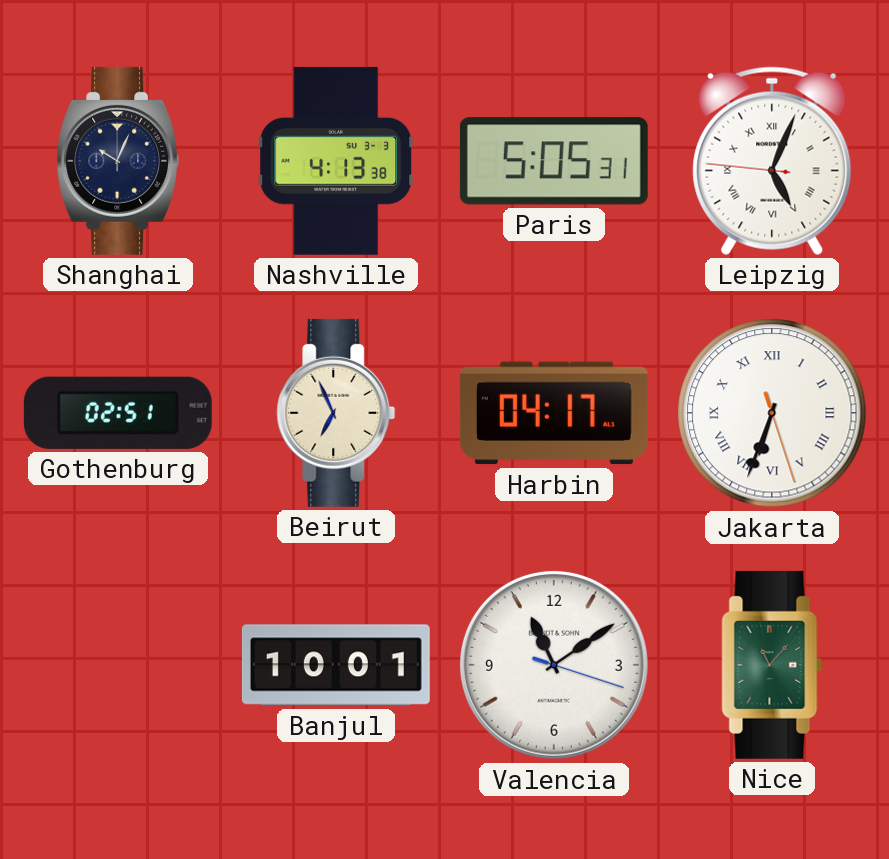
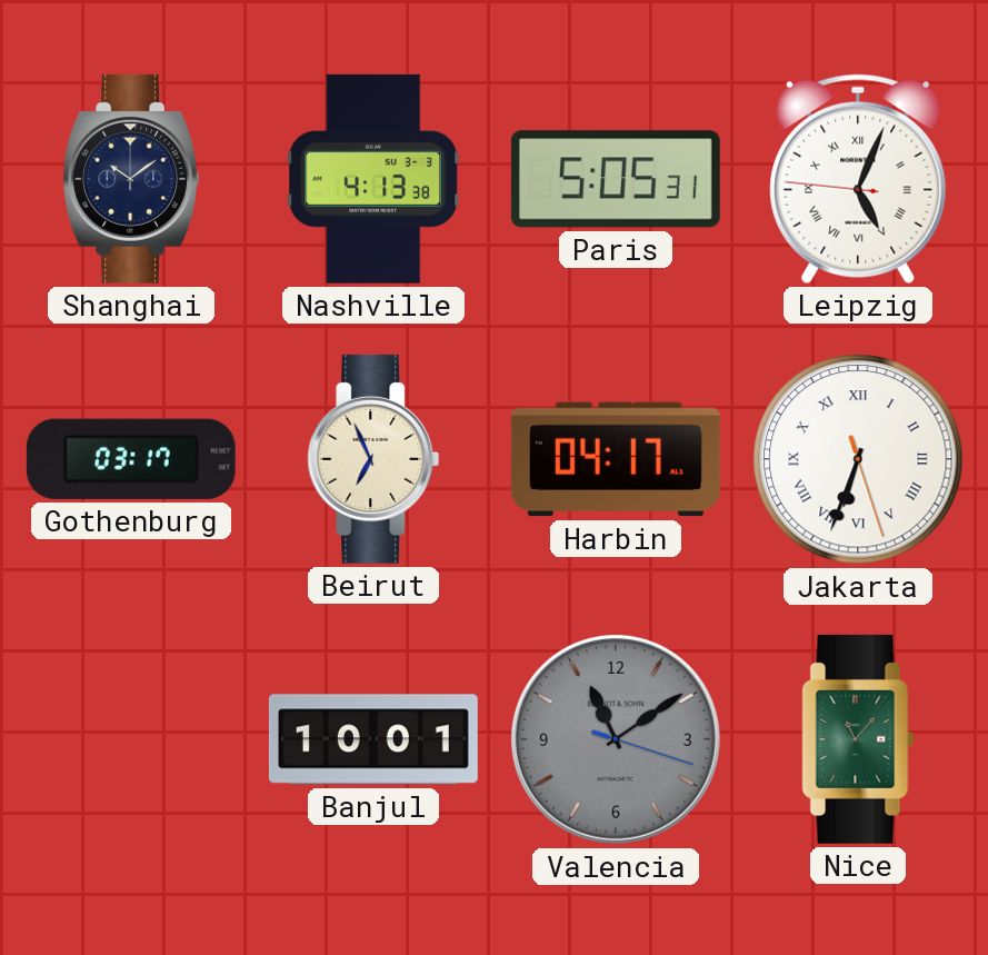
Shanghai: 10:04 -> 10:09
Gothenburg: 02:51 -> 03:17
Valencia dial: white -> grey
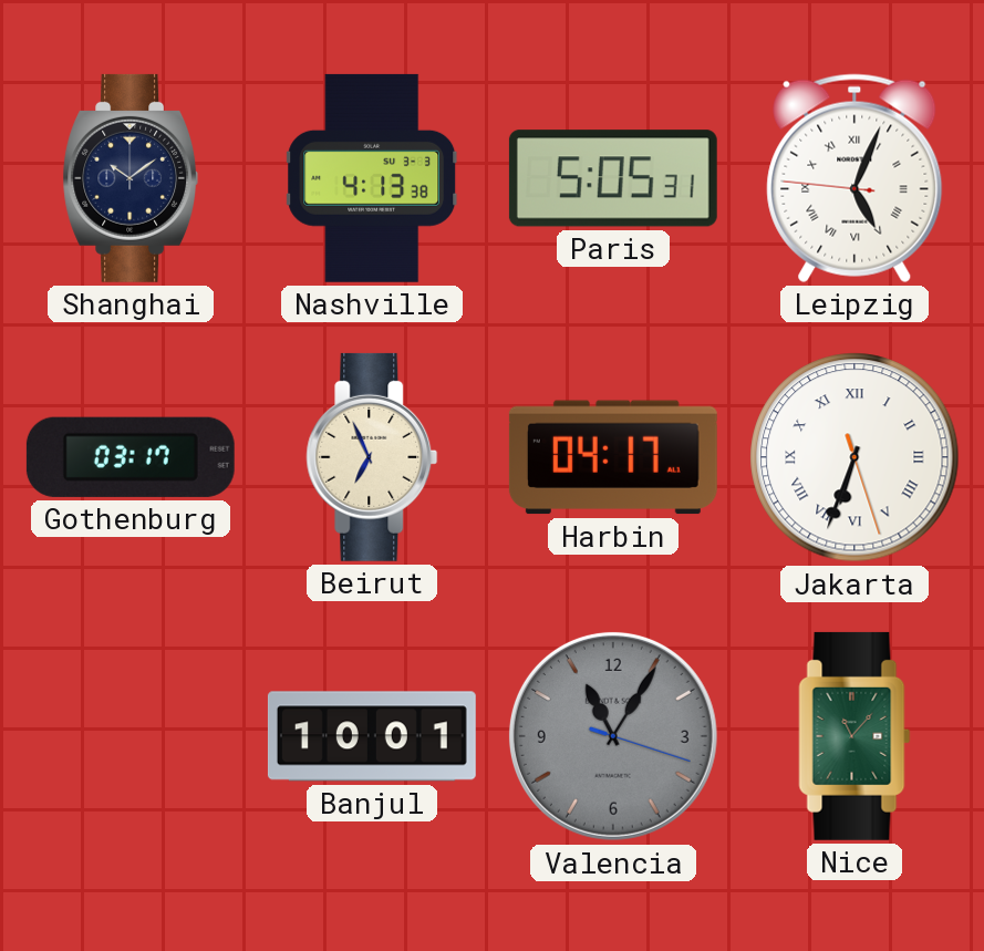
Valencia: 11:09 -> 11:05
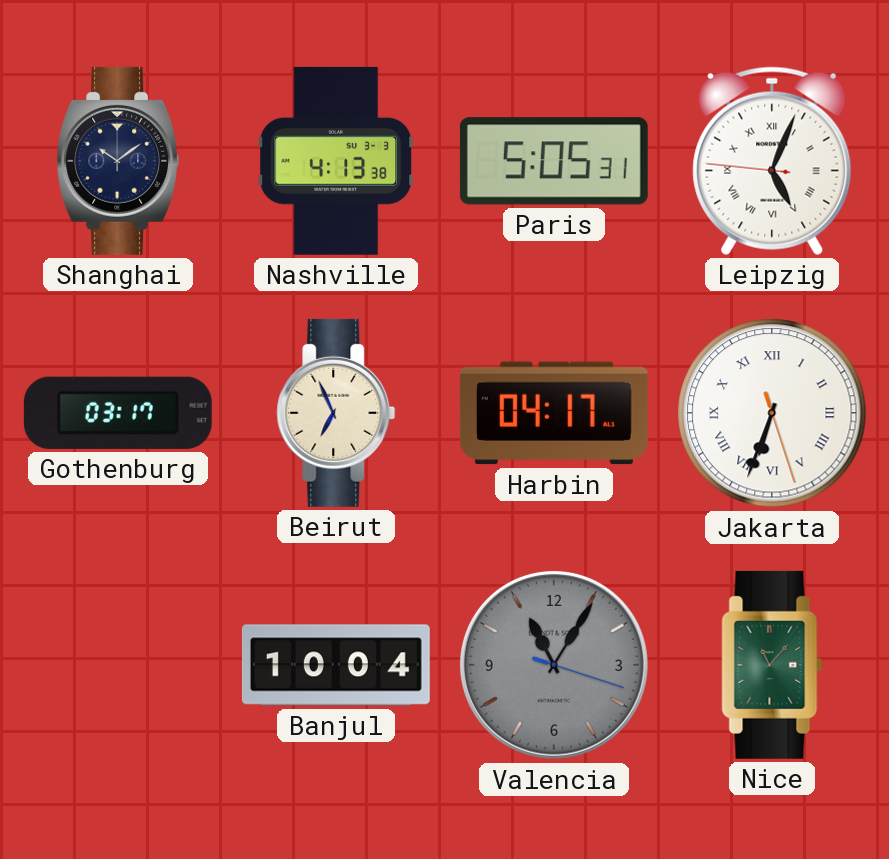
Banjul: 10:01 -> 10:04
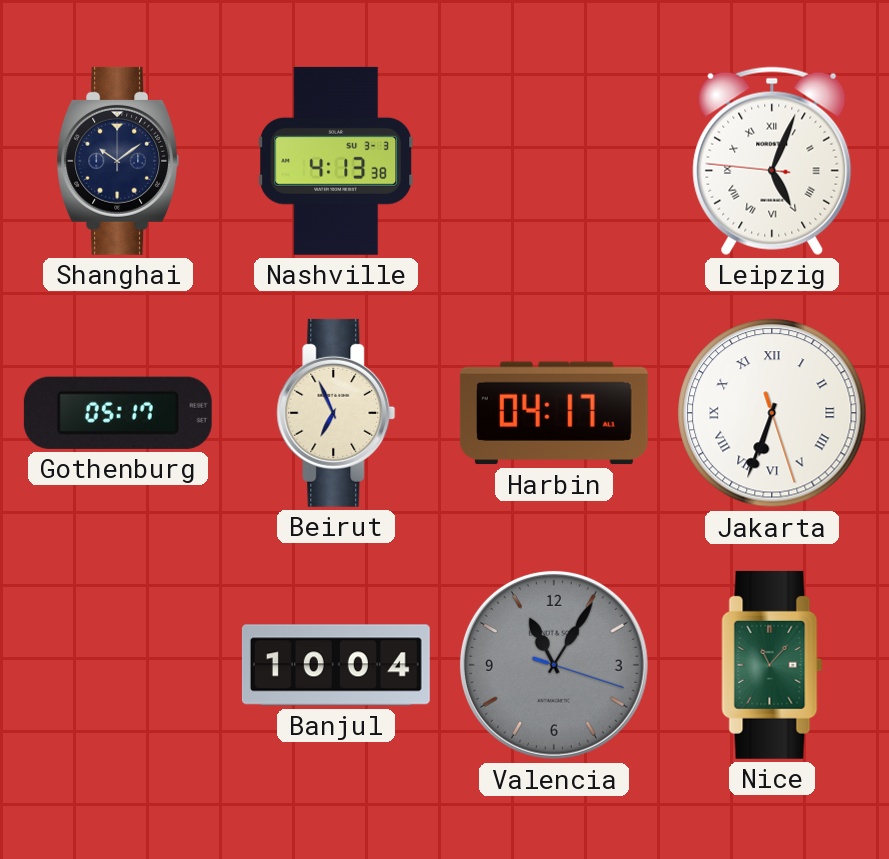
Paris: 5:05 -> none
Gothenburg: 03:17 -> 05:17
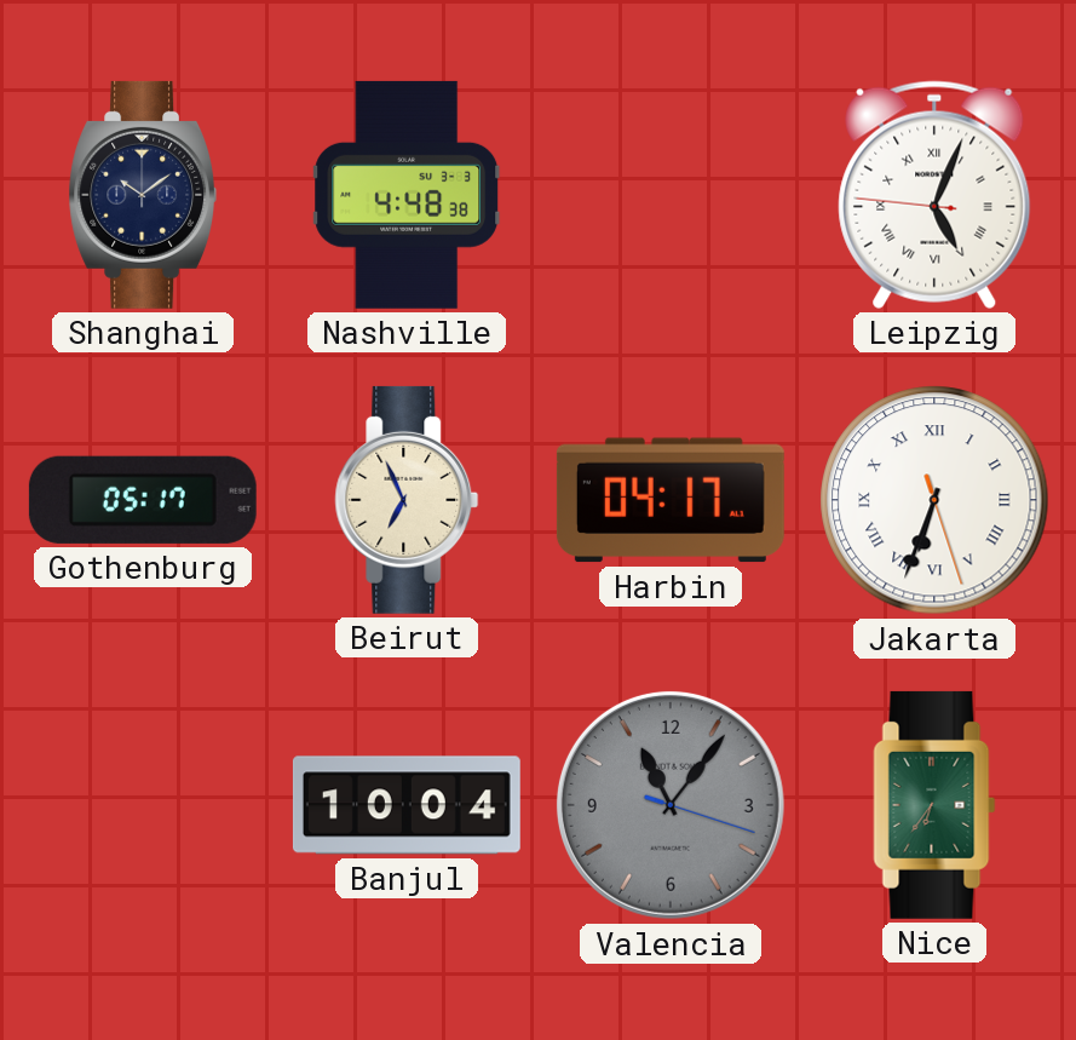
Nashville: 4:13 -> 4:48
Valencia: 11:05 -> 11:06
Nice: 11:07 -> 6:36
